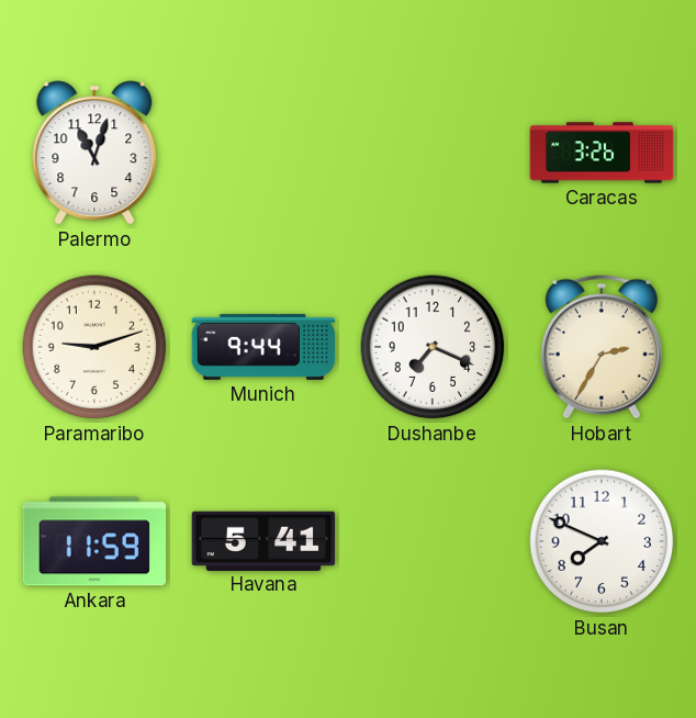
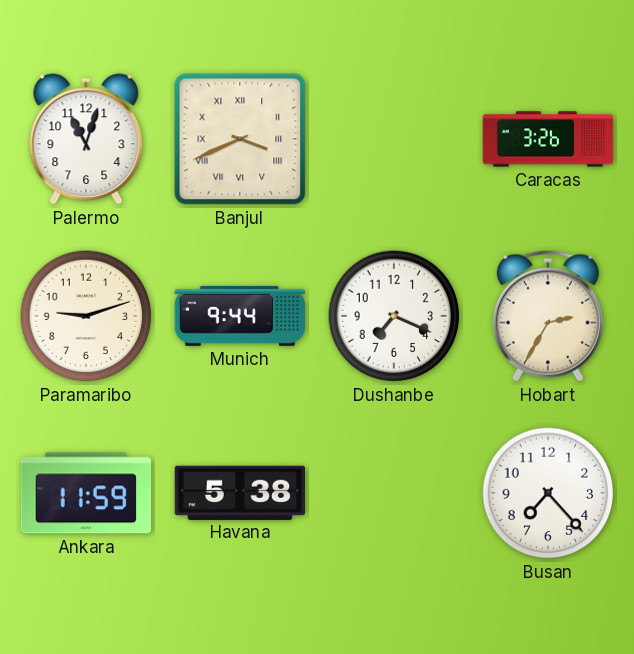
Banjul: none -> 3:41
Havana: 5:41 -> 5:38
Busan: 7:49 -> 7:23
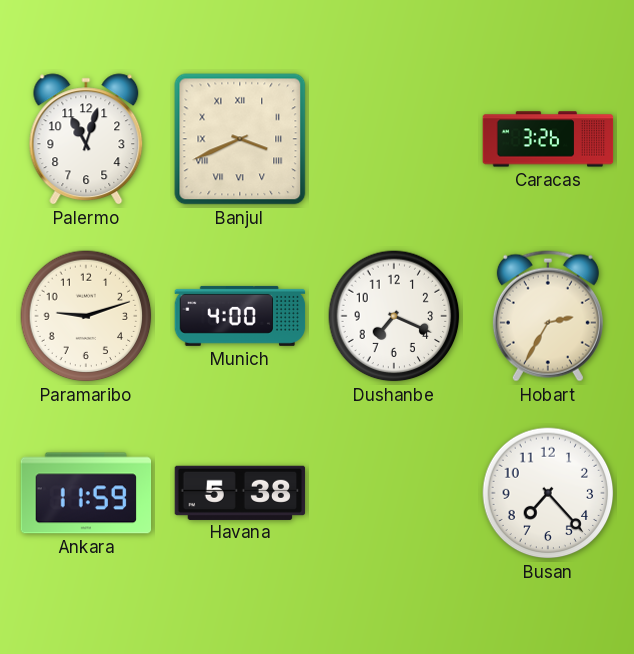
Munich: 9:44 -> 4:00
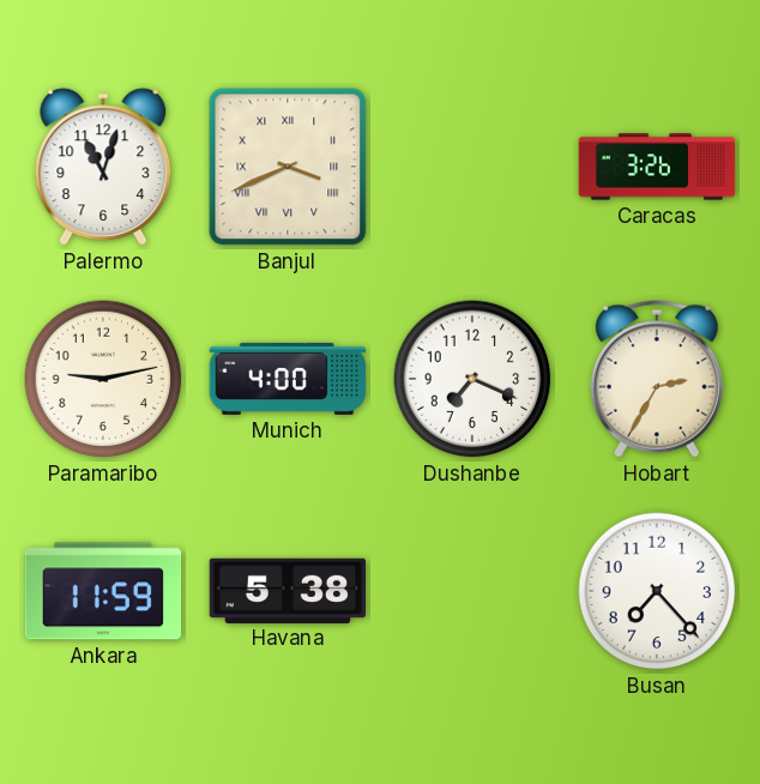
Paramaribo: 9:12 -> 9:13
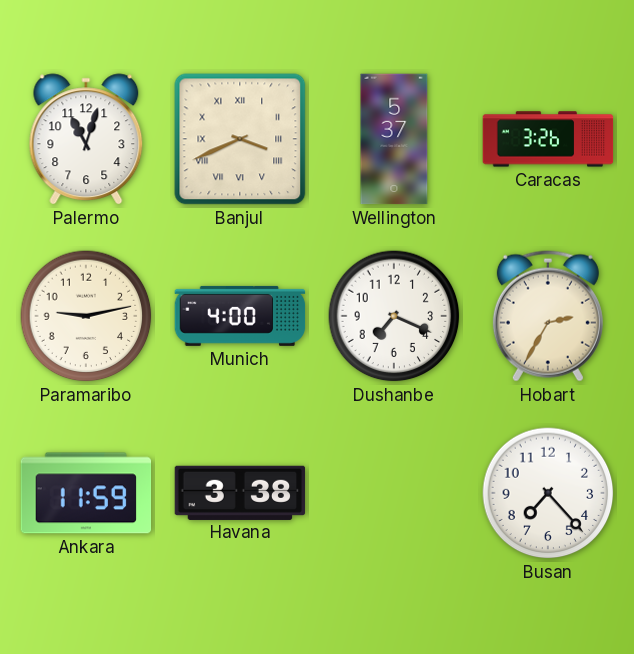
Wellington: none -> 5:37
Havana: 5:38 -> 3:38
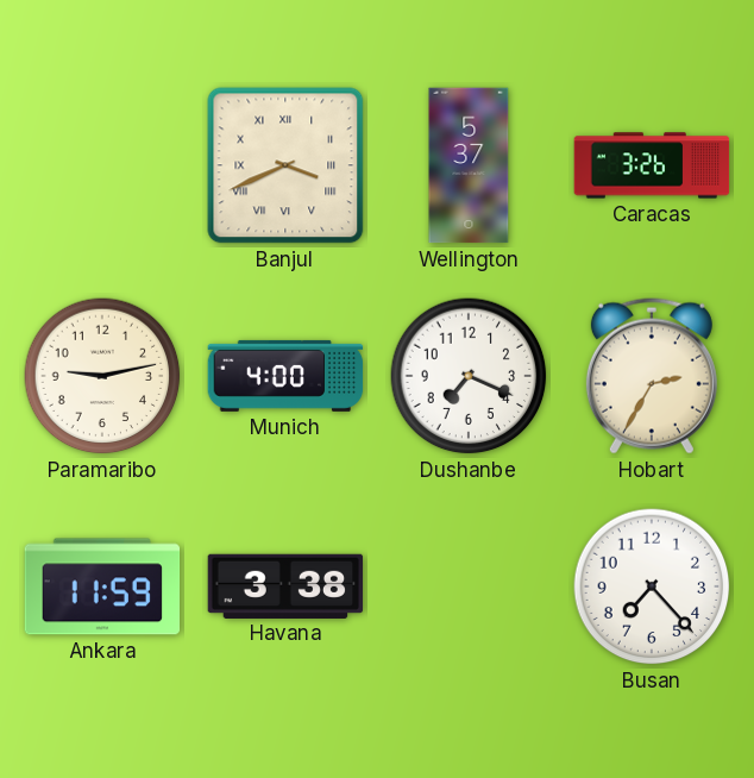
Palermo: 11:03 -> none
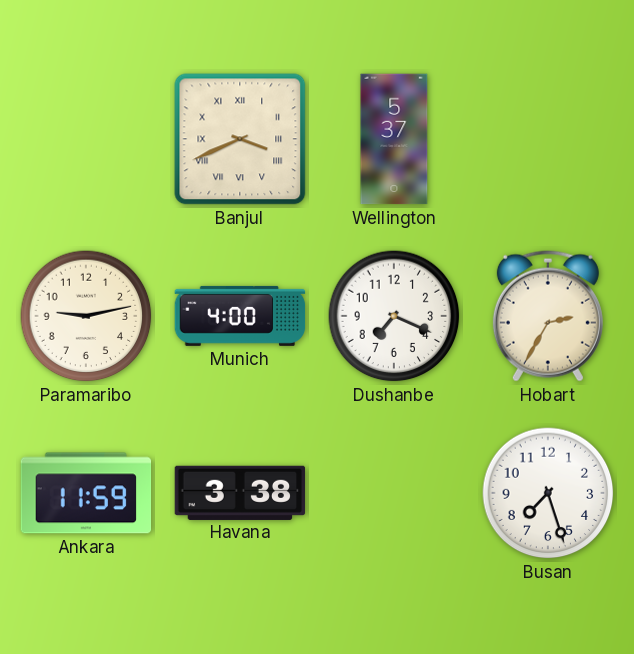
Caracas: 3:26 -> none
Busan: 7:23 -> 7:27
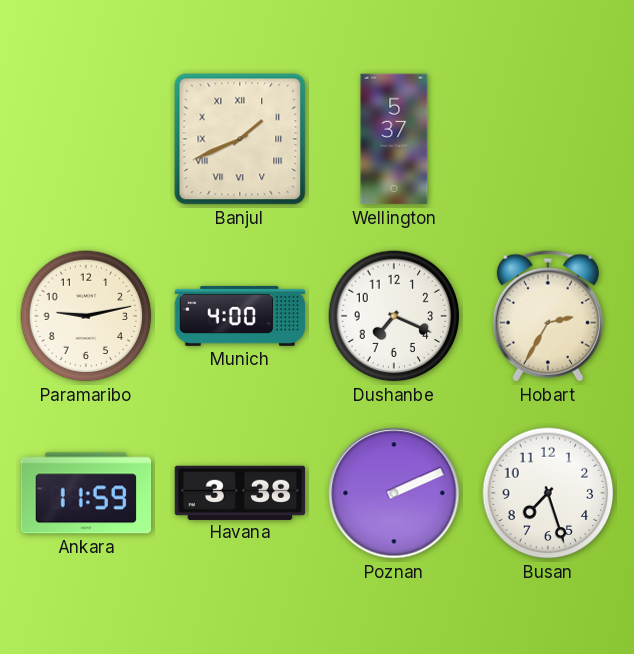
Banjul: 3:41 -> 1:41
Poznan: none -> 2:11
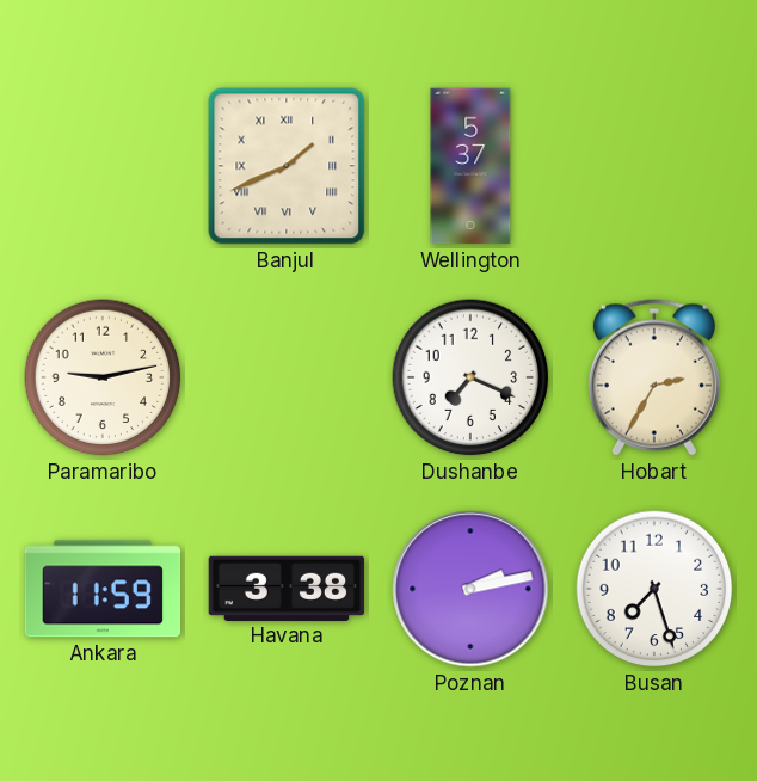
Munich: 4:00 -> none
Poznan: 2:11 -> 2:13
